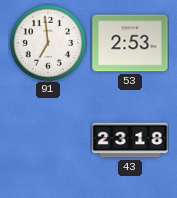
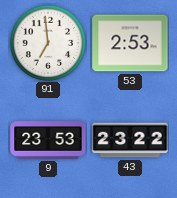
9: none -> 23:53
43: 23:18 -> 23:22
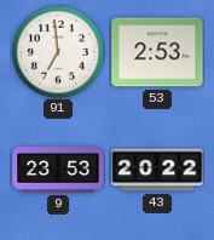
43: 23:22 -> 20:22
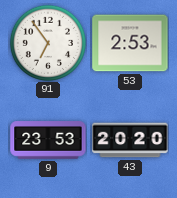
91: 6:59 -> 6:54
43: 20:22 -> 20:20
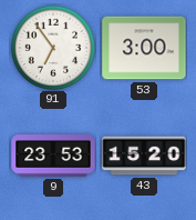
53: 2:53 -> 3:00
43: 20:20 -> 15:20
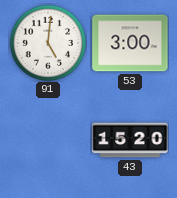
91: 6:54 -> 5:01
9: 23:53 -> none
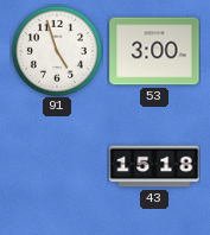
91: 5:01 -> 4:57
43: 15:20 -> 15:18
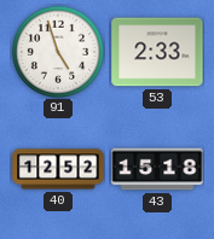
53: 3:00 -> 2:33
40: none -> 12:52
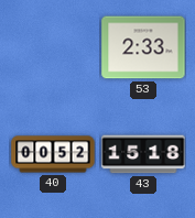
91: 4:57 -> none
40: 12:52 -> 00:52
